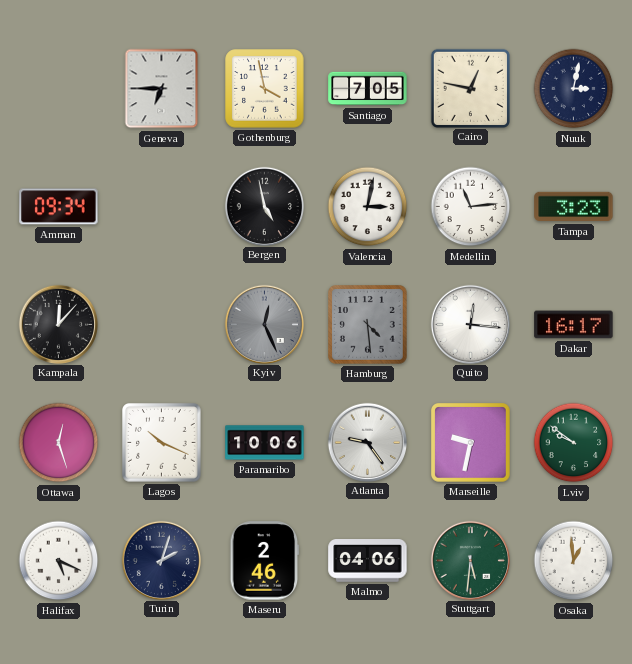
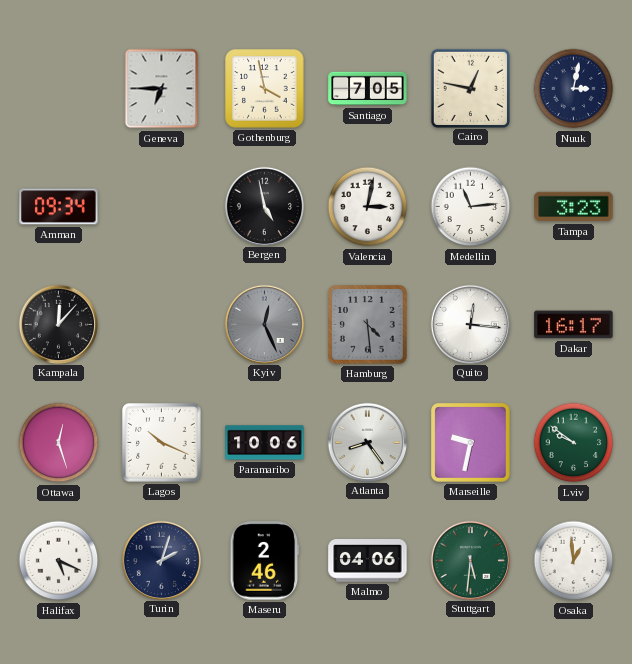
Atlanta: 9:24 -> 8:24
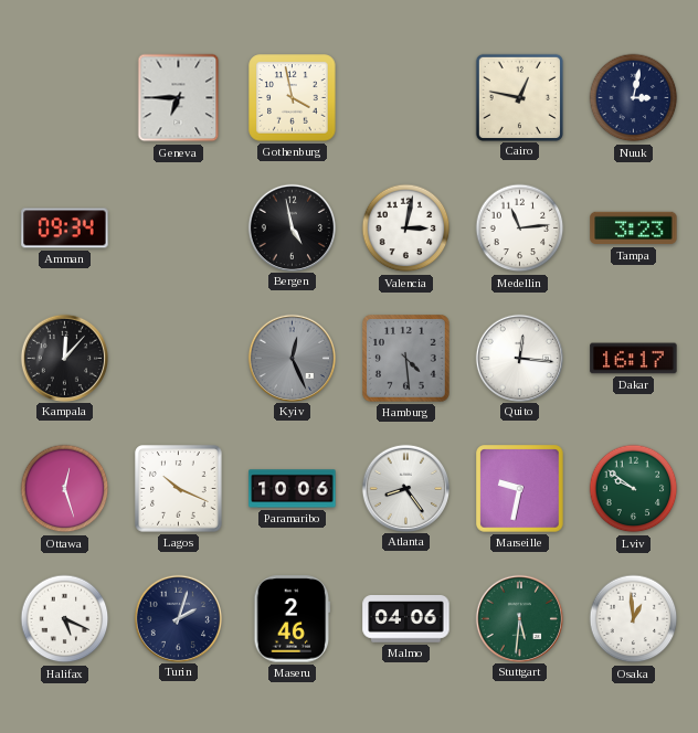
Santiago: 7:05 -> none
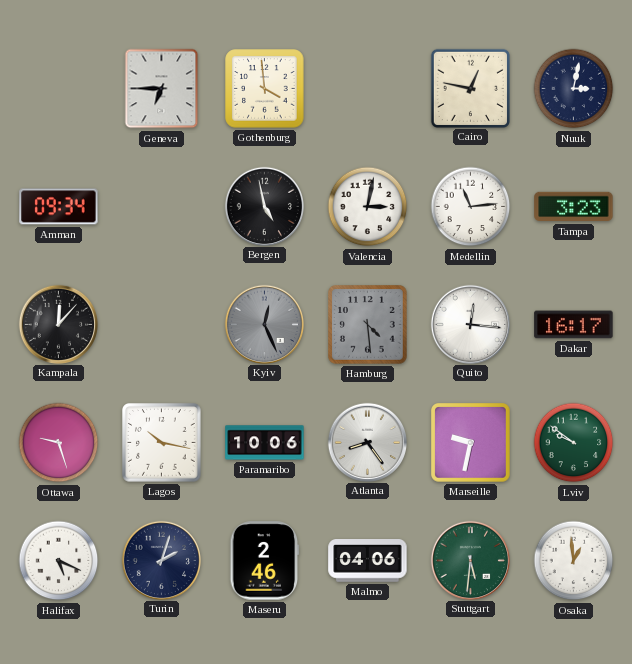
Gothenburg: 3:58 -> 3:59
Ottawa: 12:27 -> 9:27
Lagos: 10:19 -> 10:17
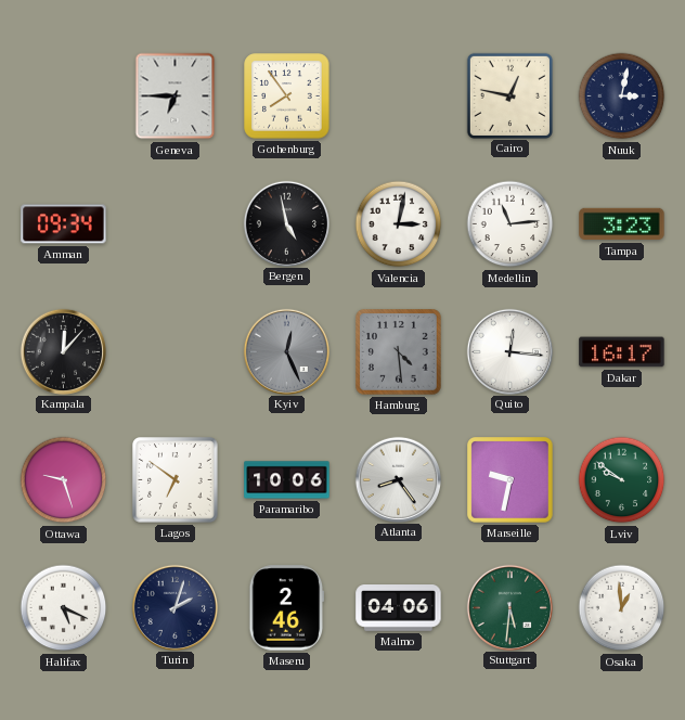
Gothenburg: 3:59 -> 7:54
Lagos: 10:17 -> 6:51
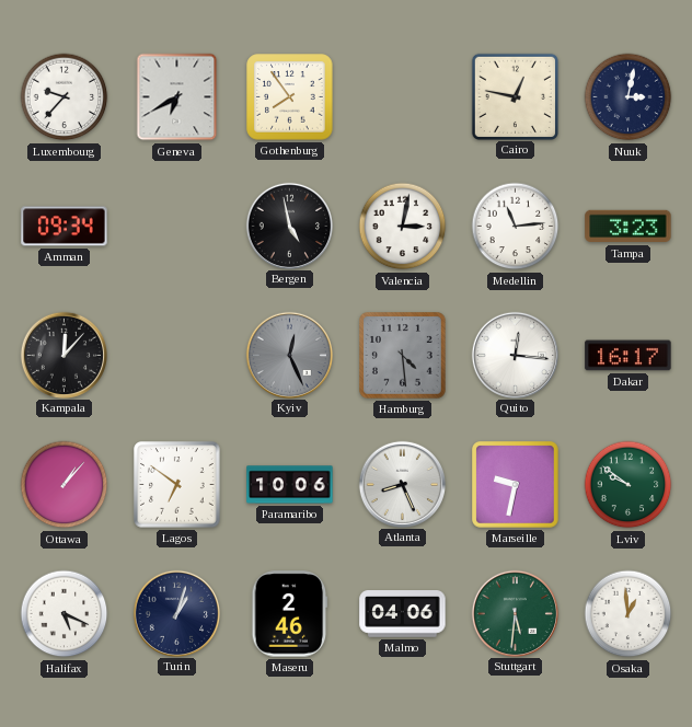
Luxembourg: none -> 9:37
Geneva: 6:45 -> 6:40
Ottawa: 9:27 -> 1:07
Atlanta: 8:24 -> 8:26
Turin: 2:03 -> 1:03
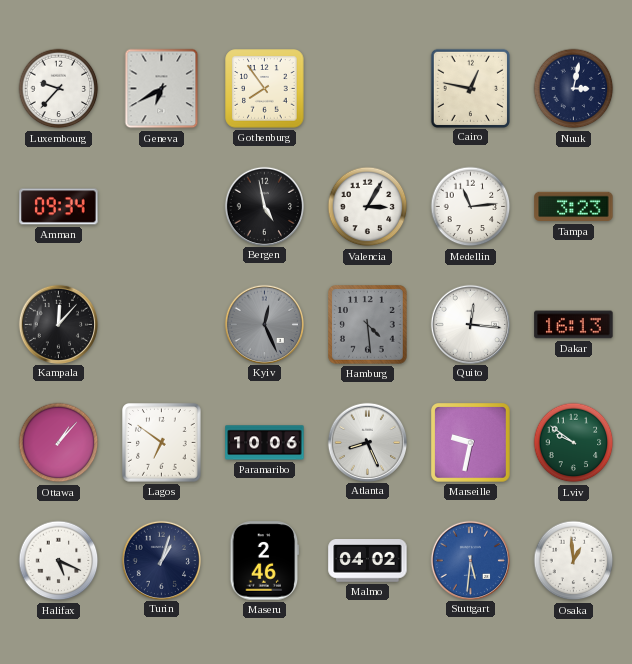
Valencia: 3:02 -> 3:05
Dakar: 16:17 -> 16:13
Malmo: 04:06 -> 04:02
Stuttgart dial: green -> blue
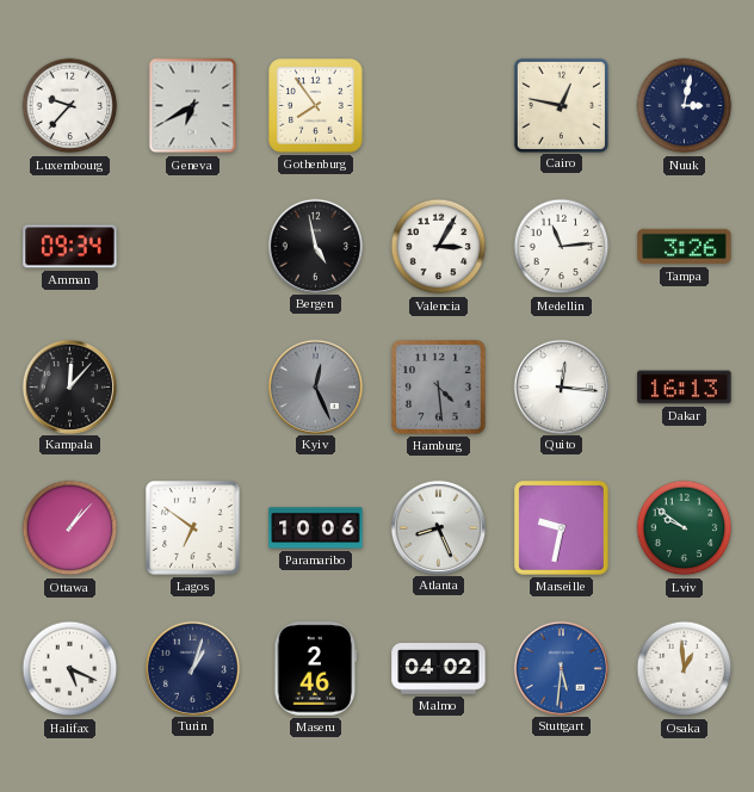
Tampa: 3:23 -> 3:26
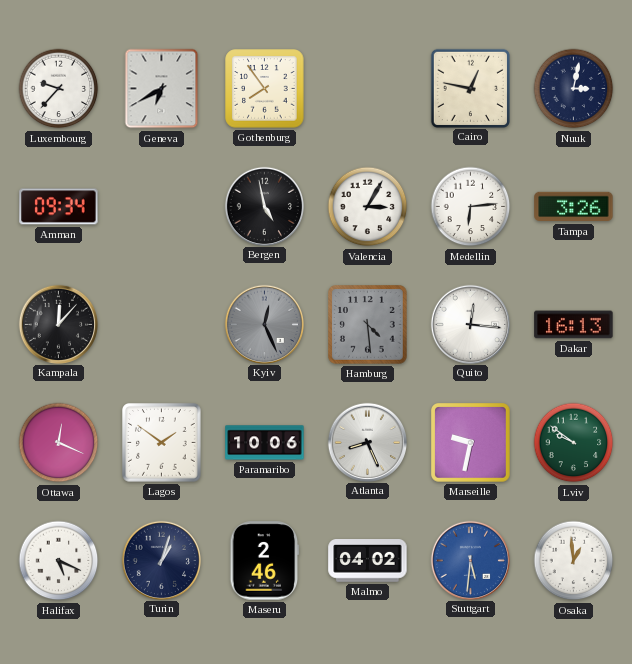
Medellin: 11:14 -> 6:14
Ottawa: 1:07 -> 12:19
Lagos: 6:51 -> 1:51
